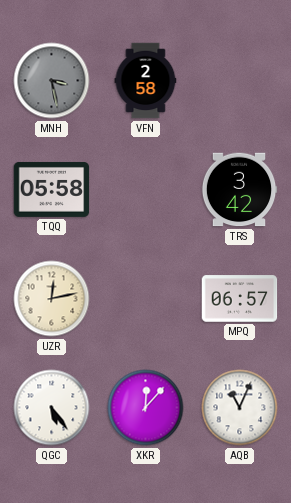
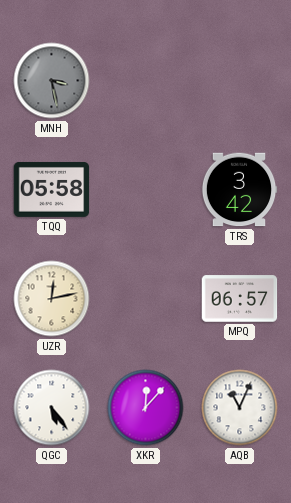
VFN: 2:58 -> none
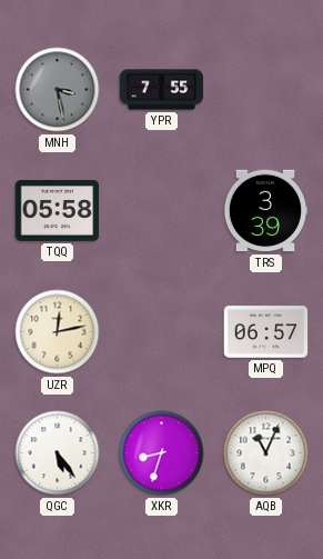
YPR: none -> 7:55
TRS: 3:42 -> 3:39
XKR: 12:07 -> 8:33
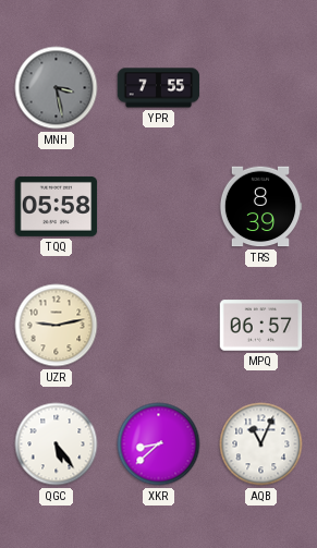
TRS: 3:39 -> 8:39
UZR: 12:13 -> 9:13
XKR: 8:33 -> 8:38
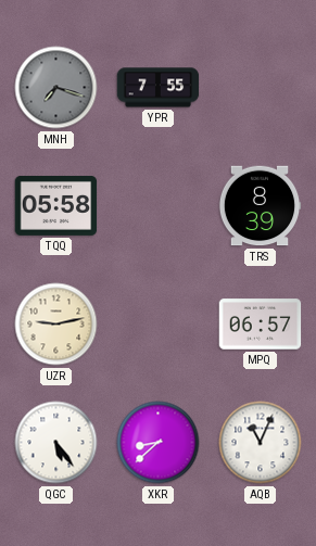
MNH: 3:28 -> 7:18
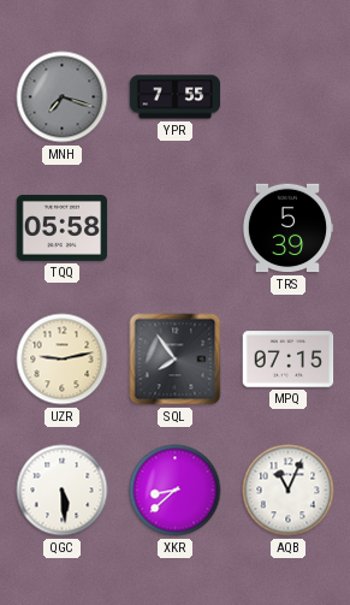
TRS: 8:39 -> 5:39
SQL: none -> 7:54
MPQ: 06:57 -> 07:15
QGC: 5:24 -> 5:29
